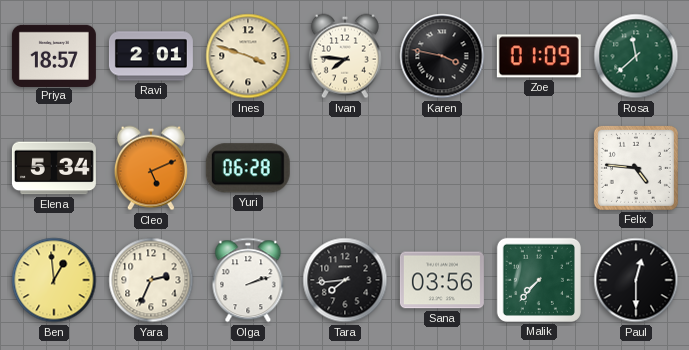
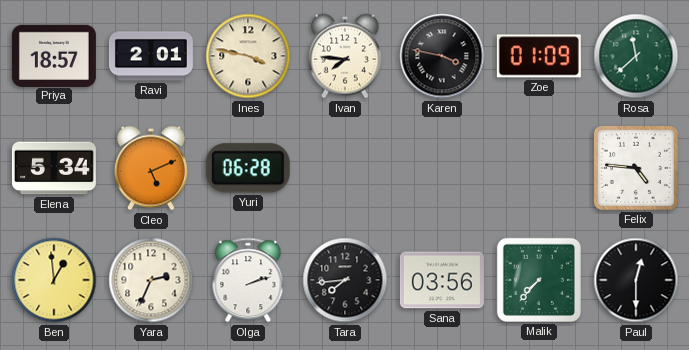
Ines: 3:48 -> 3:47
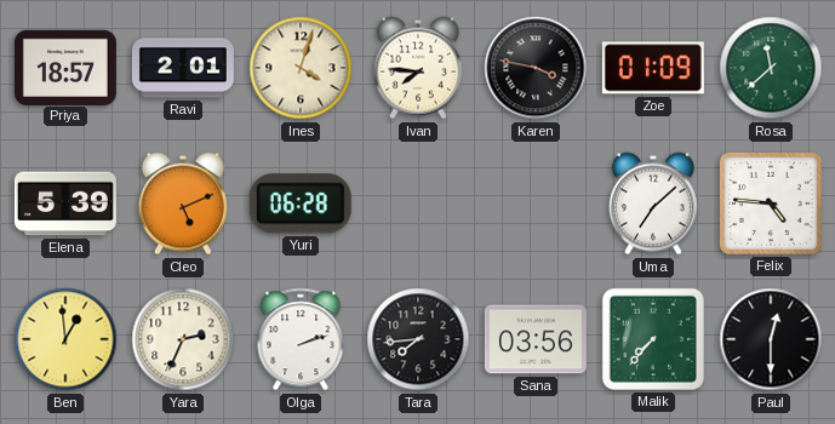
Ines: 3:47 -> 4:03
Elena: 5:34 -> 5:39
Uma: none -> 7:08
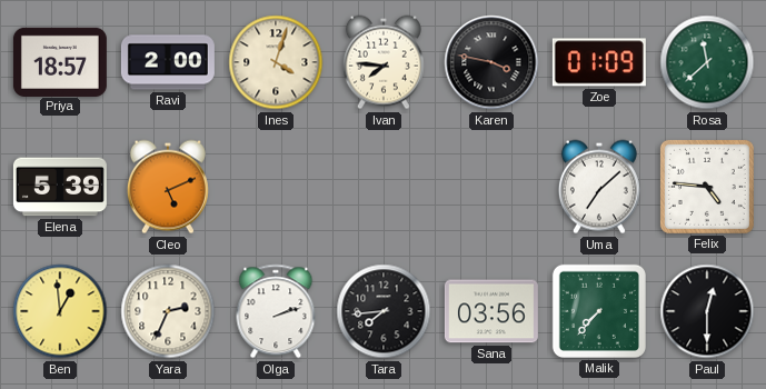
Ravi: 2:01 -> 2:00
Yuri: 06:28 -> none
